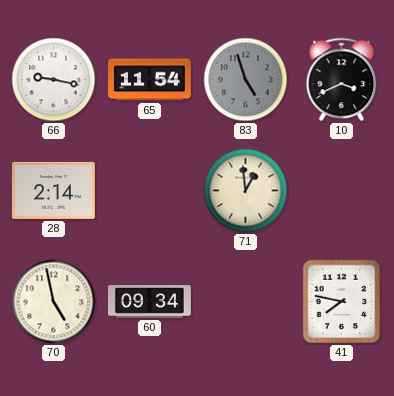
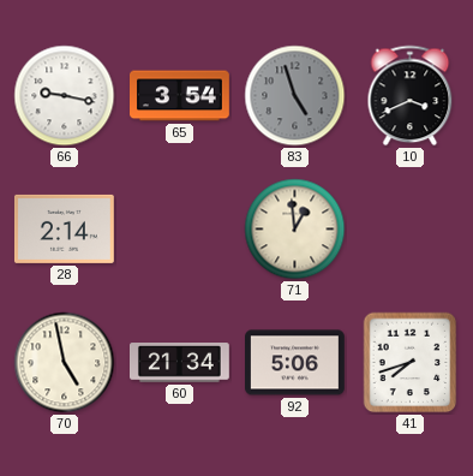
65: 11:54 -> 3:54
60: 09:34 -> 21:34
92: none -> 5:06
41: 7:47 -> 7:42
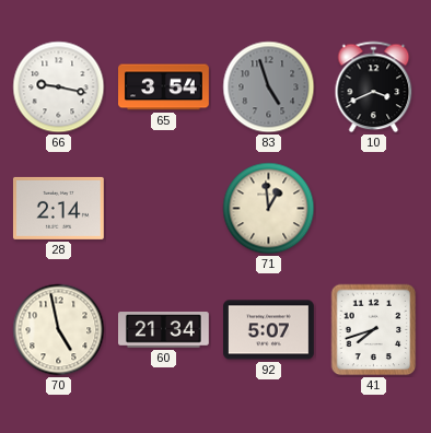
92: 5:06 -> 5:07
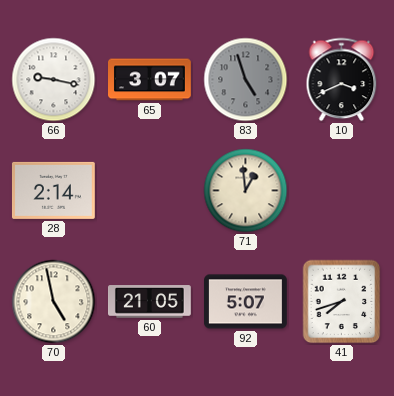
65: 3:54 -> 3:07
60: 21:34 -> 21:05
